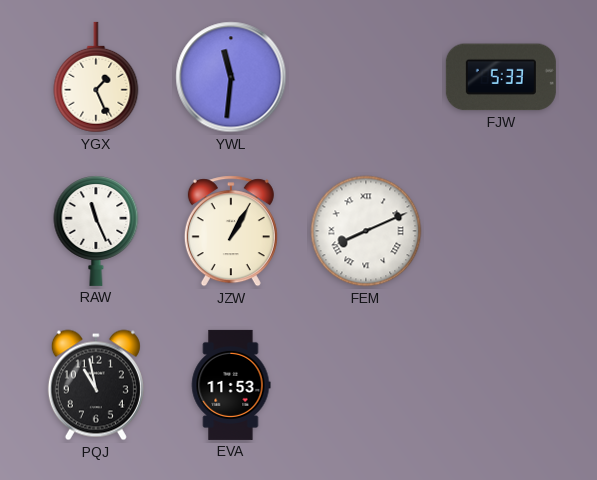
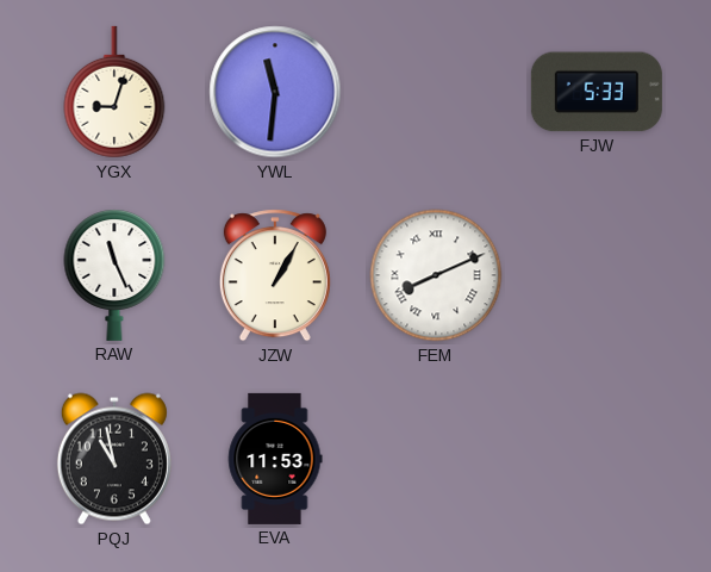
YGX: 1:26 -> 9:03
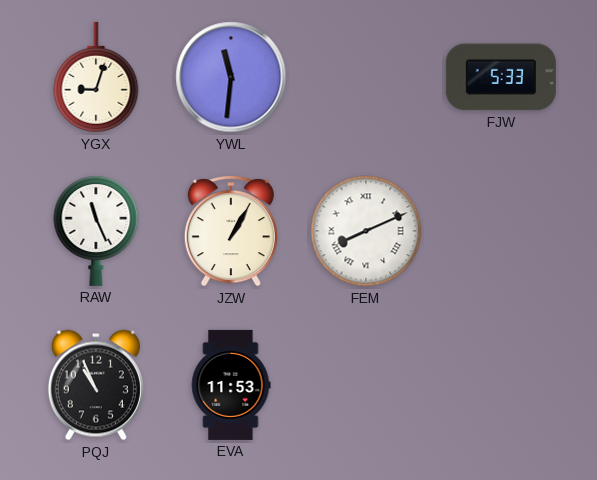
PQJ: 10:58 -> 10:56
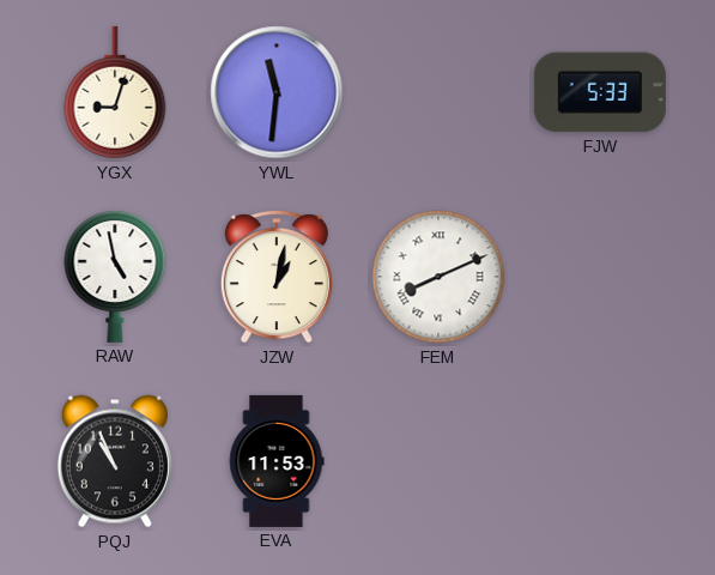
RAW: 11:26 -> 4:58
JZW: 1:05 -> 1:02
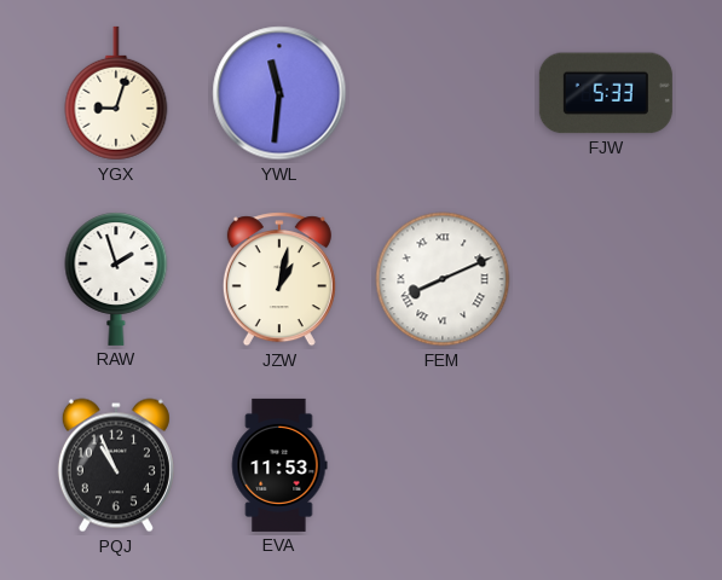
RAW: 4:58 -> 1:57
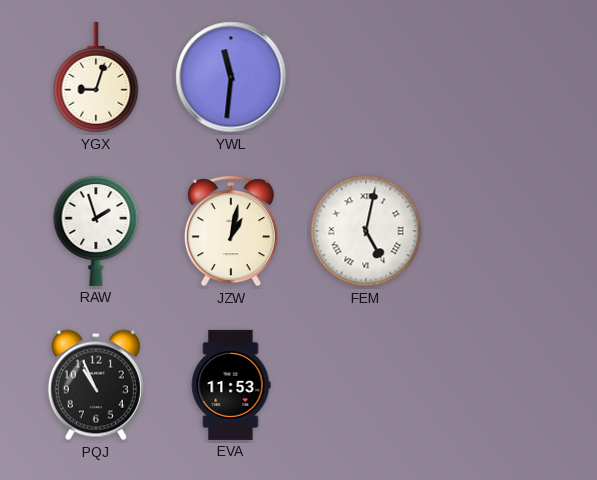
FJW: 5:33 -> none
FEM: 8:11 -> 5:02
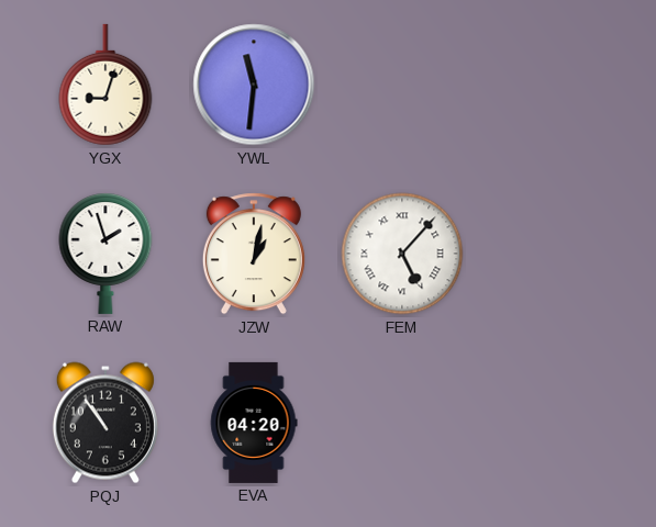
FEM: 5:02 -> 5:07
PQJ: 10:56 -> 10:54
EVA: 11:53 -> 04:20
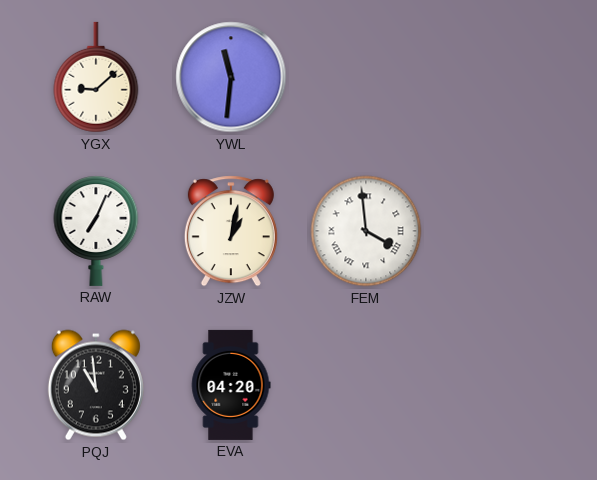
YGX: 9:03 -> 9:08
RAW: 1:57 -> 7:04
FEM: 5:07 -> 3:59
PQJ: 10:54 -> 10:59
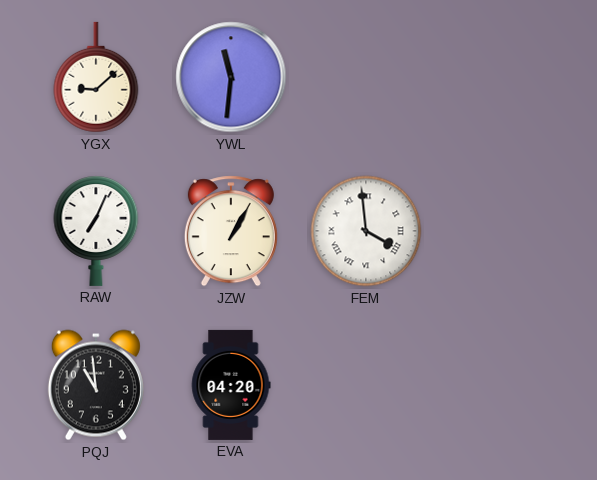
JZW: 1:02 -> 1:05
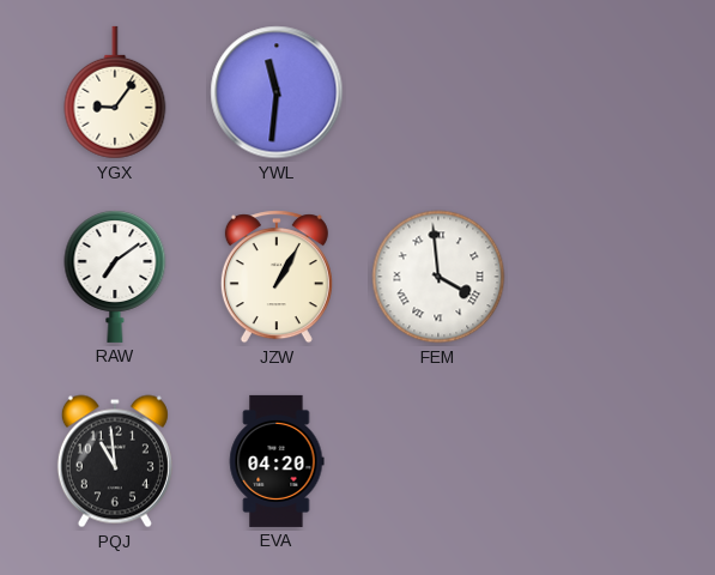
YGX: 9:08 -> 9:06
RAW: 7:04 -> 7:09
